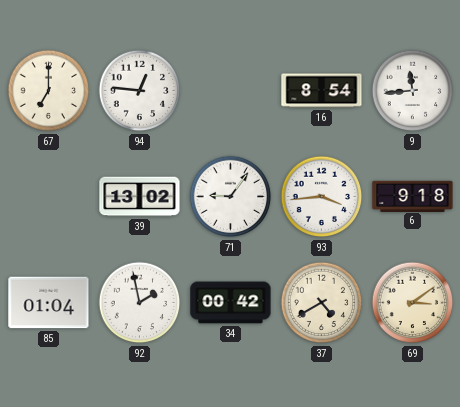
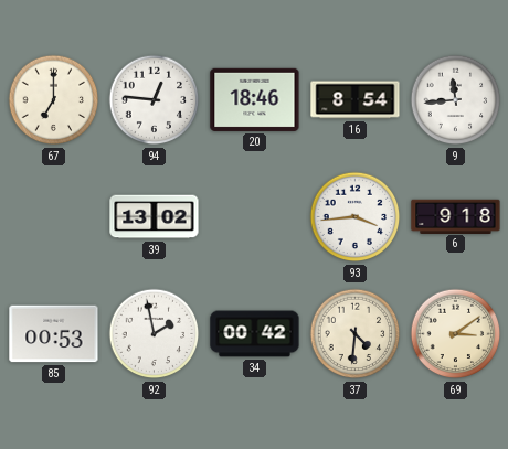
20: none -> 18:46
71: 9:06 -> none
85: 01:04 -> 00:53
37: 4:40 -> 4:31
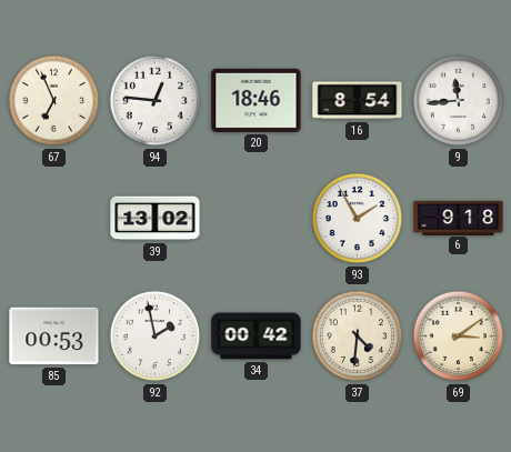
67: 7:00 -> 6:56
93: 3:44 -> 1:55
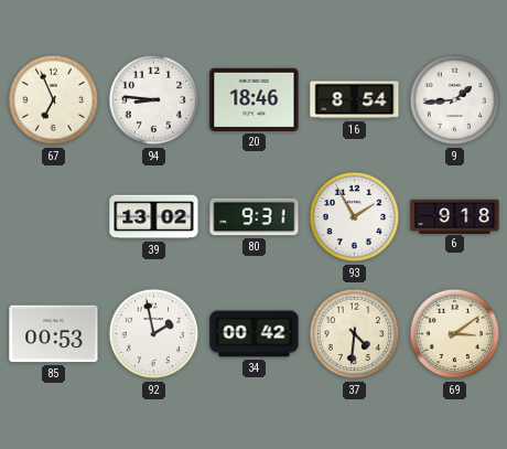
94: 12:46 -> 8:46
9: 11:44 -> 1:44
80: none -> 9:31
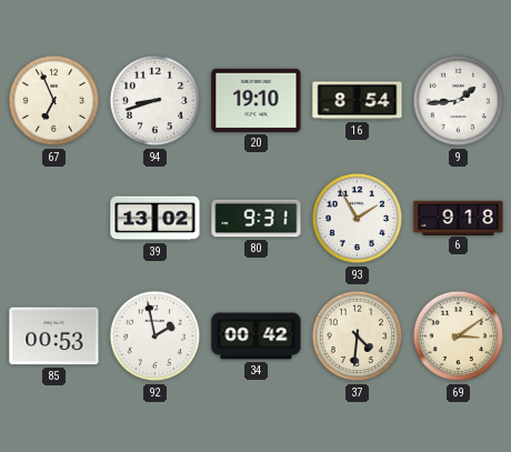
94: 8:46 -> 8:42
20: 18:46 -> 19:10
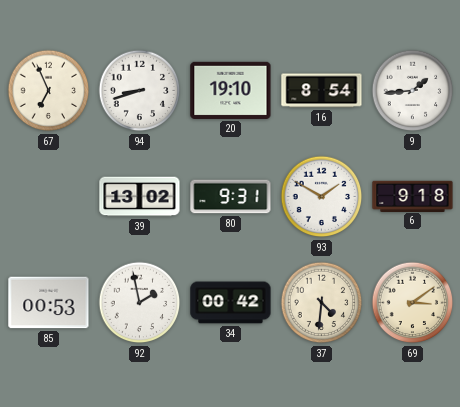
93: 1:55 -> 1:50
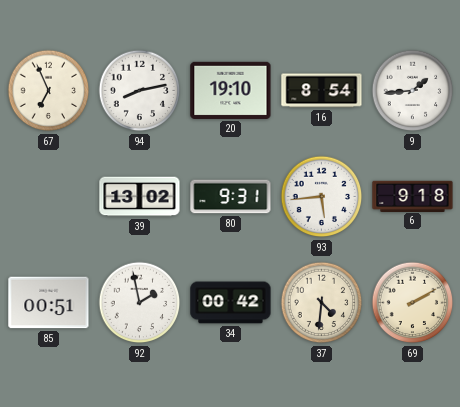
94: 8:42 -> 8:13
93: 1:50 -> 5:44
85: 00:53 -> 00:51
69: 3:09 -> 2:10
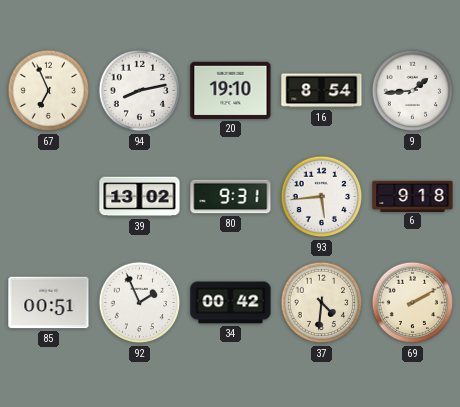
92: 1:58 -> 1:56
